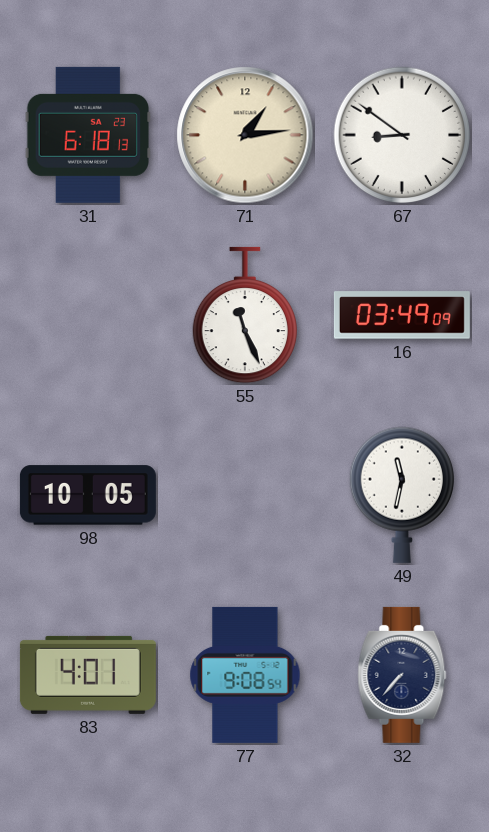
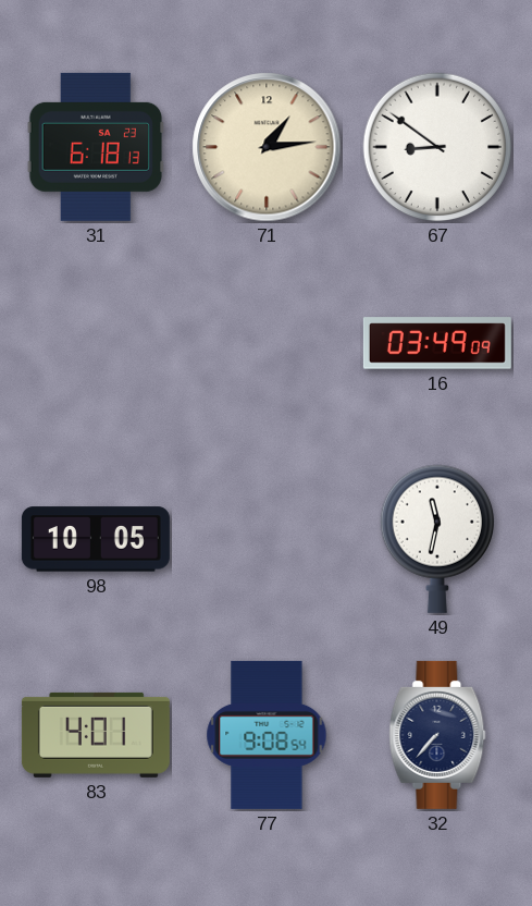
55: 11:26 -> none
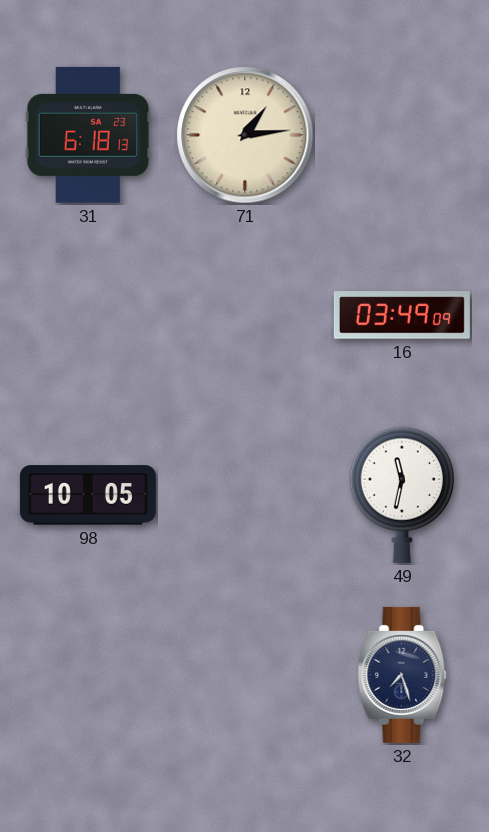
67: 8:51 -> none
83: 4:01 -> none
77: 9:08 -> none
32: 7:37 -> 7:27
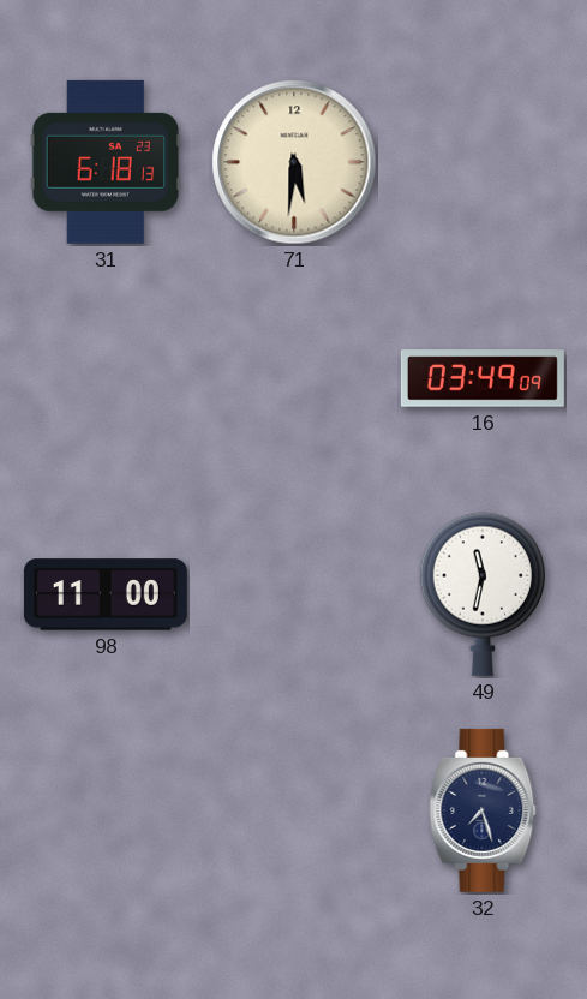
71: 1:14 -> 5:31
98: 10:05 -> 11:00
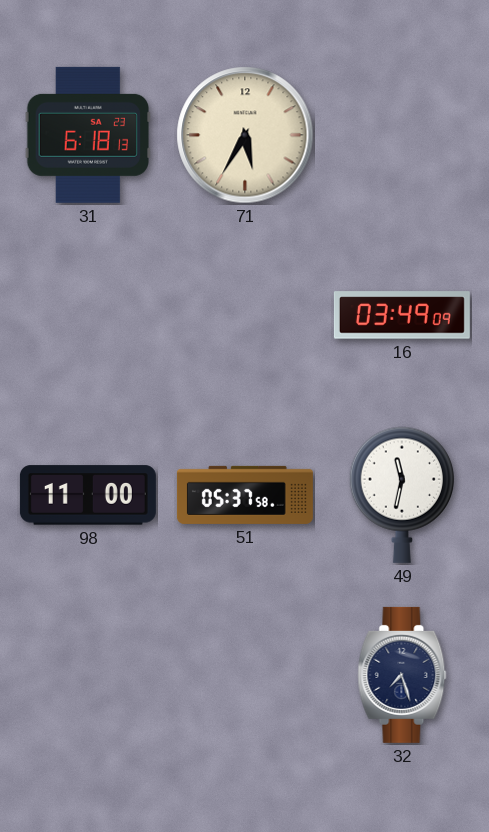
71: 5:31 -> 5:35
51: none -> 05:37
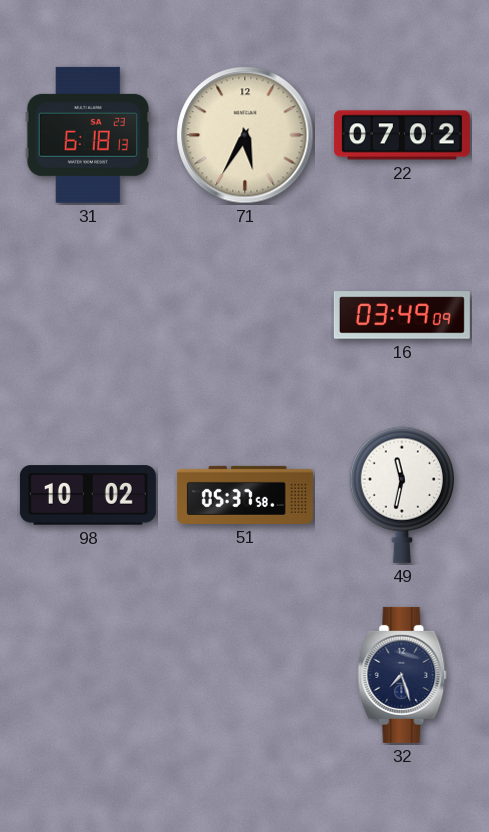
22: none -> 07:02
98: 11:00 -> 10:02
